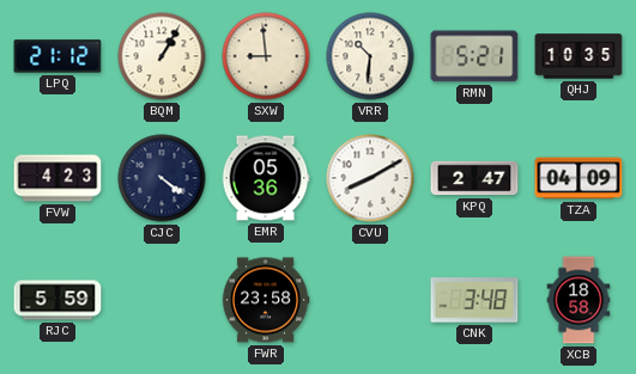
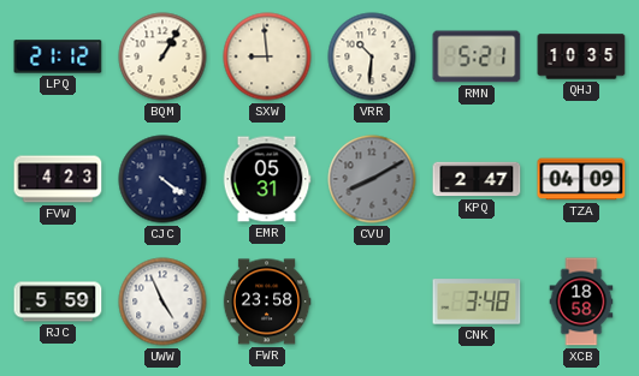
EMR: 05:36 -> 05:31
CVU dial: white -> grey
UWW: none -> 4:56
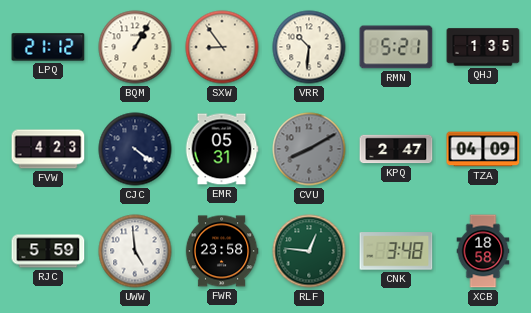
SXW: 8:59 -> 8:54
QHJ: 10:35 -> 1:35
UWW: 4:56 -> 4:59
RLF: none -> 12:46
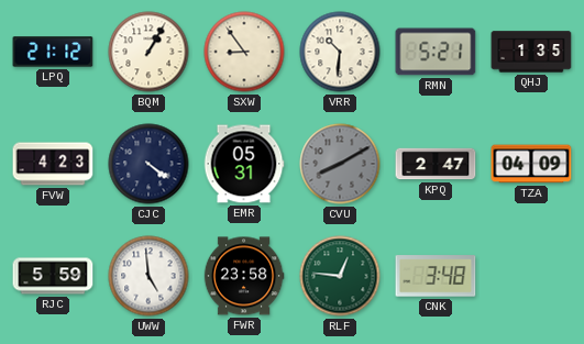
XCB: 18:58 -> none
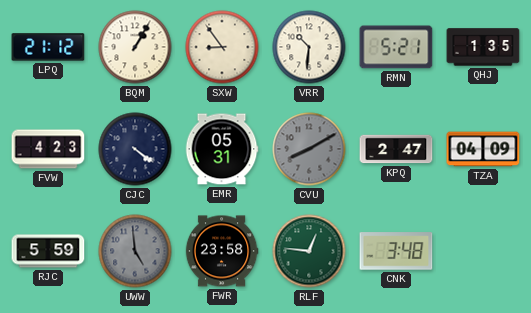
UWW dial: white -> grey
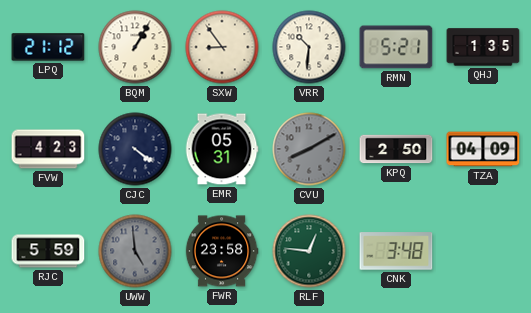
KPQ: 2:47 -> 2:50
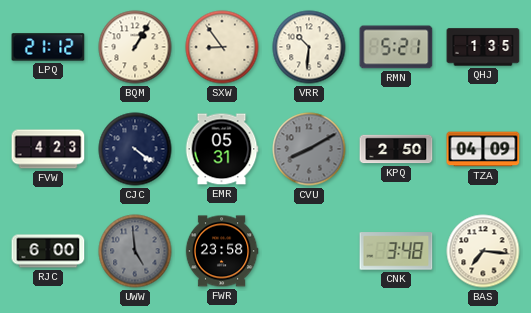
RJC: 5:59 -> 6:00
RLF: 12:46 -> none
BAS: none -> 7:16
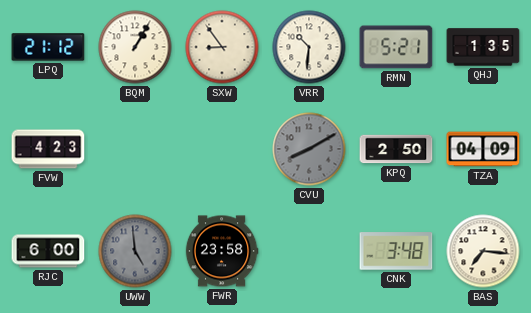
CJC: 4:21 -> none
EMR: 05:31 -> none
